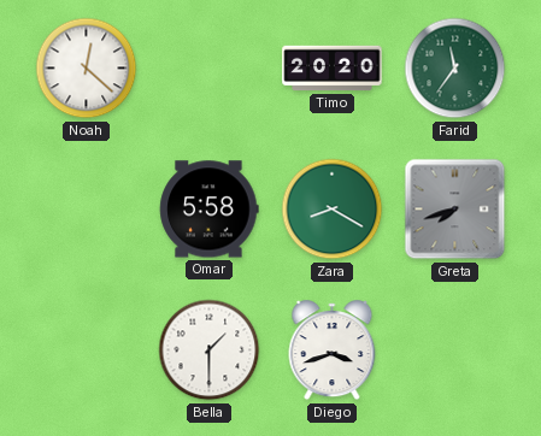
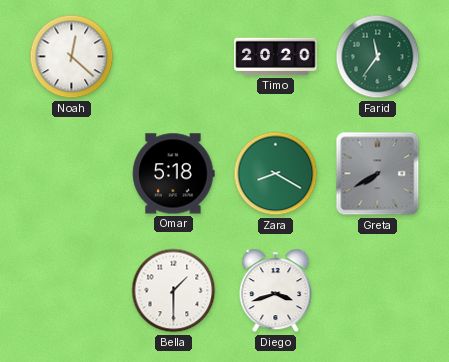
Omar: 5:58 -> 5:18
Greta: 7:42 -> 7:40
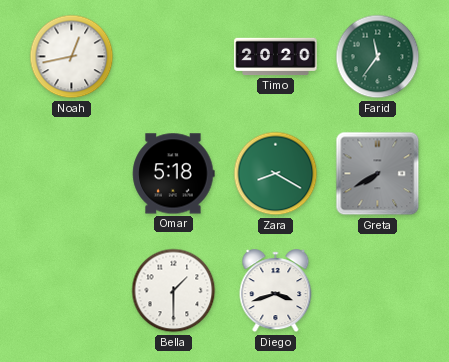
Noah: 12:22 -> 12:43
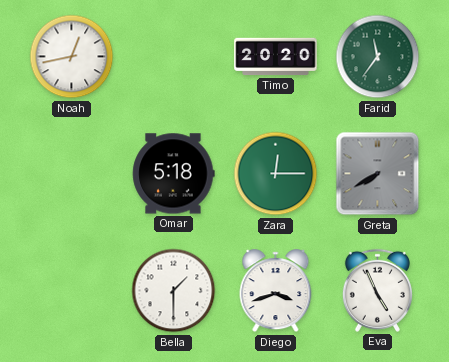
Zara: 8:20 -> 12:15
Eva: none -> 4:56
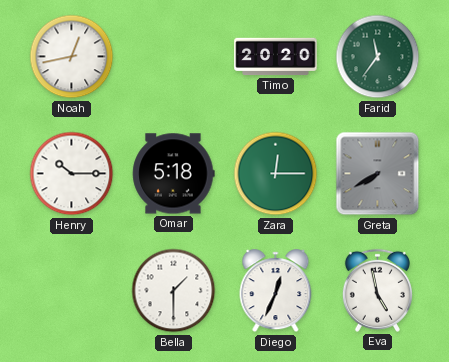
Henry: none -> 10:15
Diego: 3:42 -> 12:34
Eva: 4:56 -> 4:58
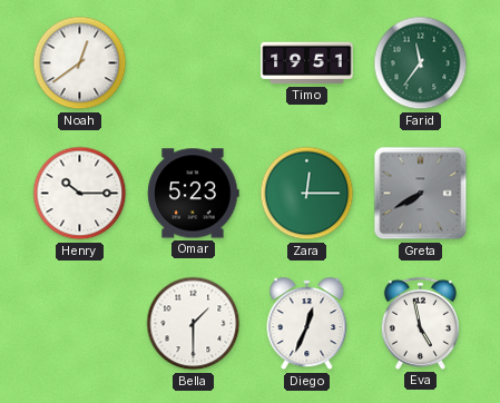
Noah: 12:43 -> 12:39
Timo: 20:20 -> 19:51
Omar: 5:18 -> 5:23
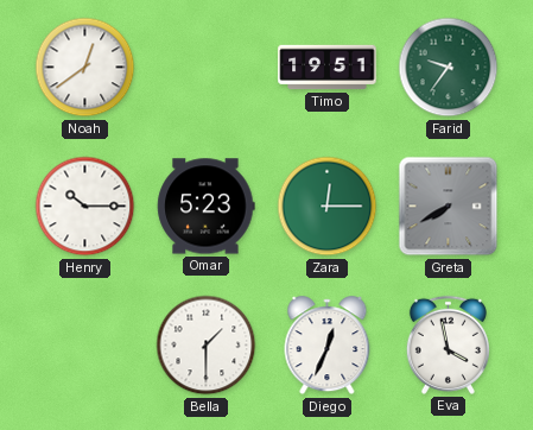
Farid: 11:36 -> 9:36
Eva: 4:58 -> 3:58
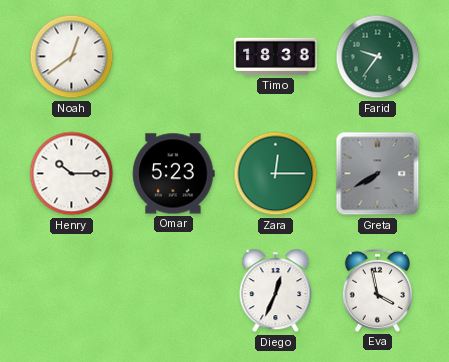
Timo: 19:51 -> 18:38
Bella: 1:30 -> none
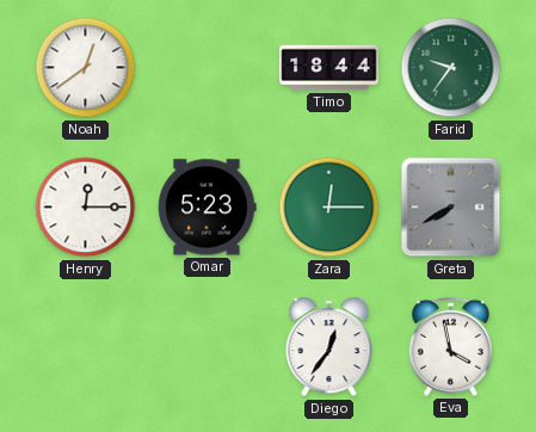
Timo: 18:38 -> 18:44
Henry: 10:15 -> 12:15
Diego: 12:34 -> 12:36
